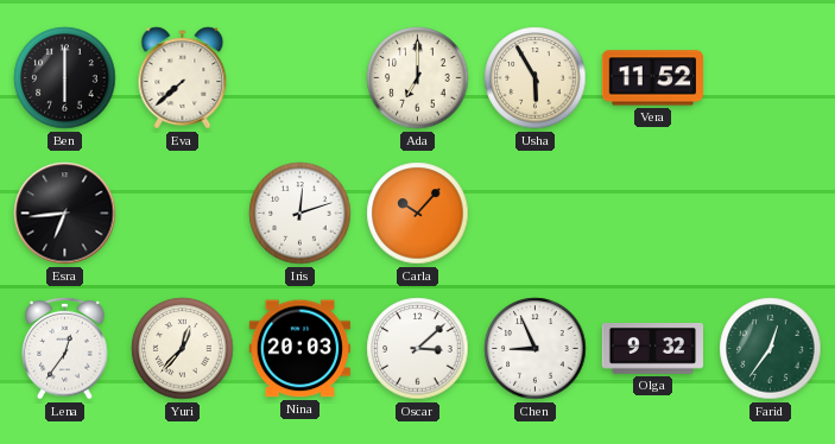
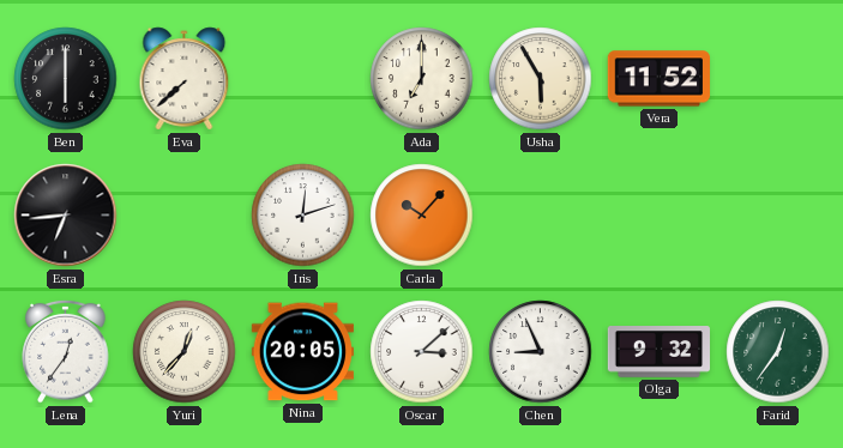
Nina: 20:03 -> 20:05
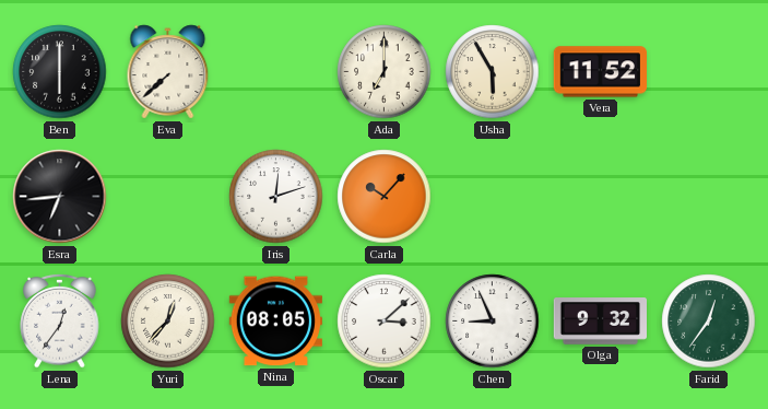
Nina: 20:05 -> 08:05
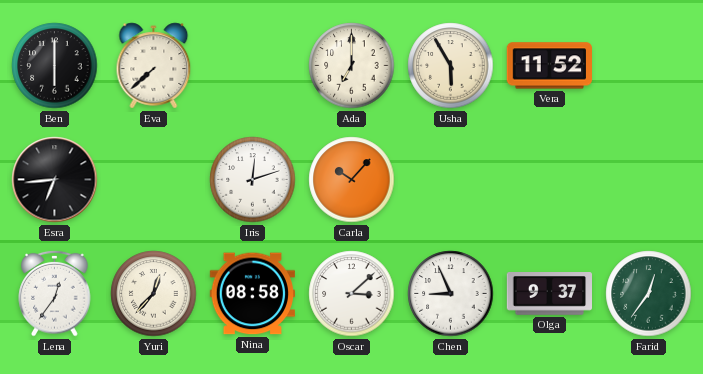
Nina: 08:05 -> 08:58
Olga: 9:32 -> 9:37
